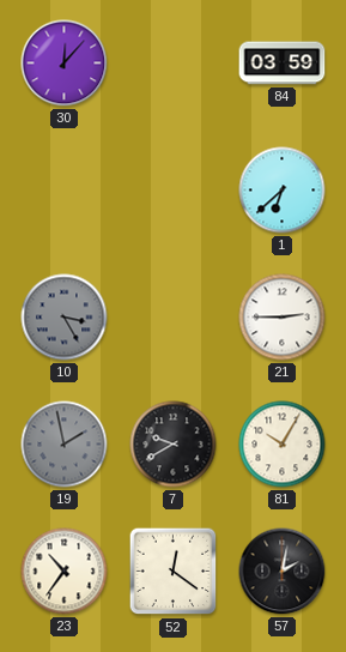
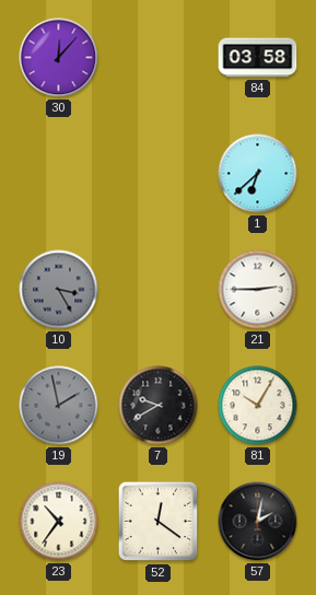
84: 03:59 -> 03:58
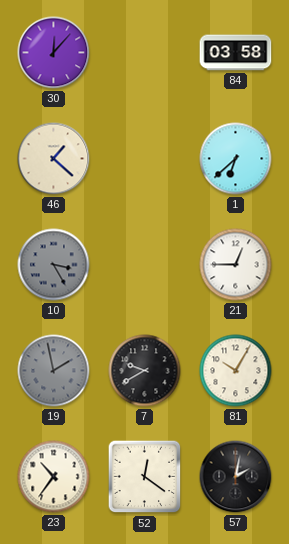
46: none -> 1:22
21: 2:45 -> 12:45
